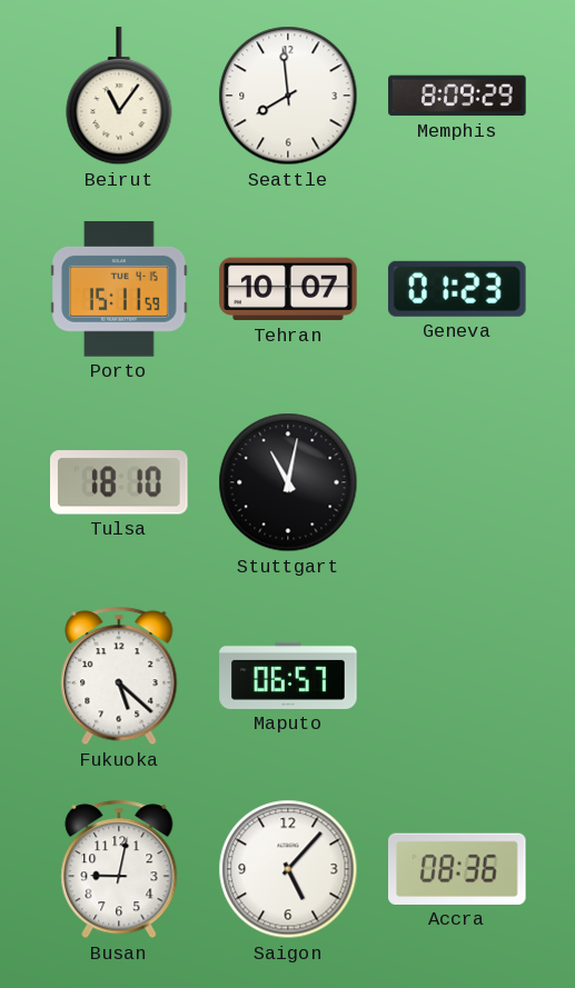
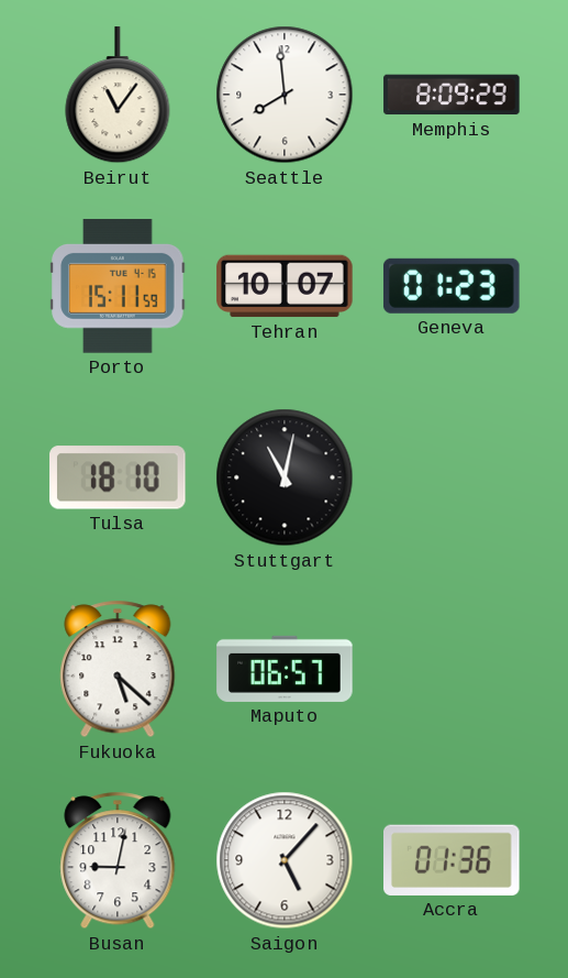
Accra: 08:36 -> 01:36
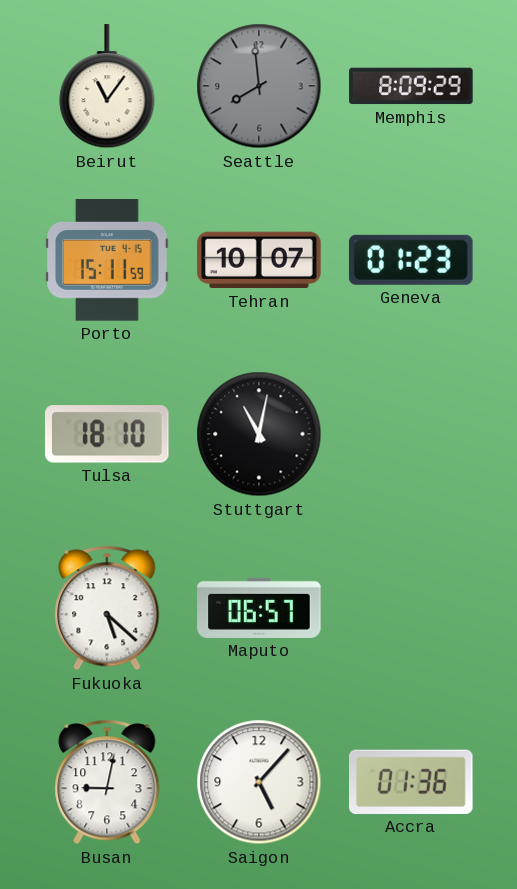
Seattle dial: white -> grey
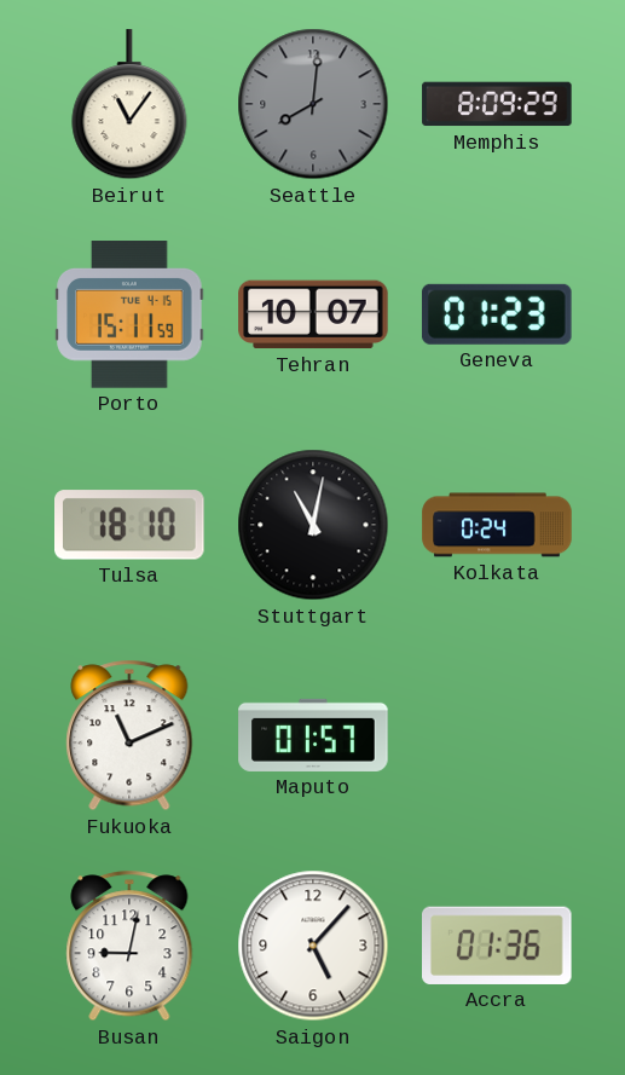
Seattle: 7:59 -> 8:01
Kolkata: none -> 0:24
Fukuoka: 5:22 -> 11:11
Maputo: 06:57 -> 01:57
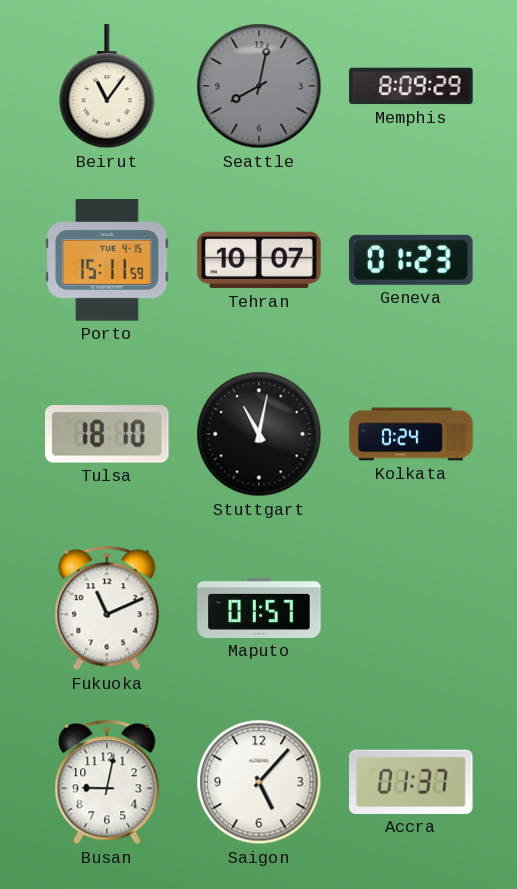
Seattle: 8:01 -> 8:02
Accra: 01:36 -> 01:37
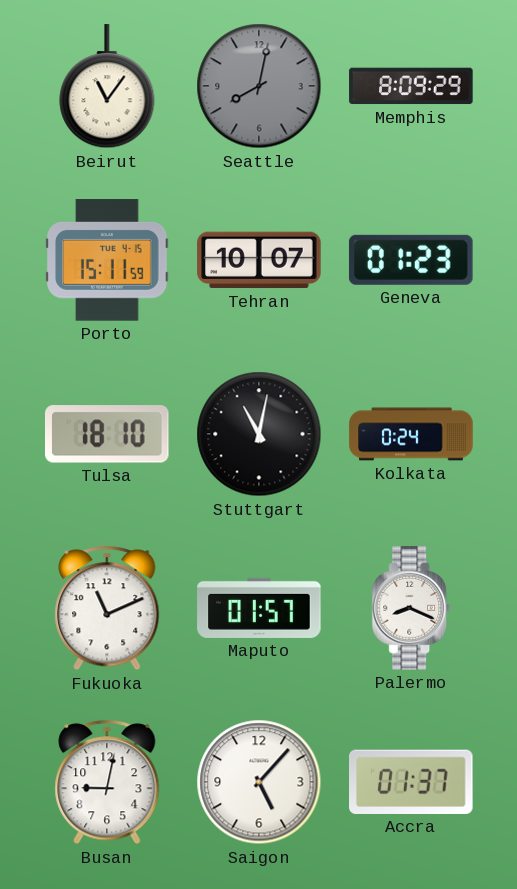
Palermo: none -> 8:19
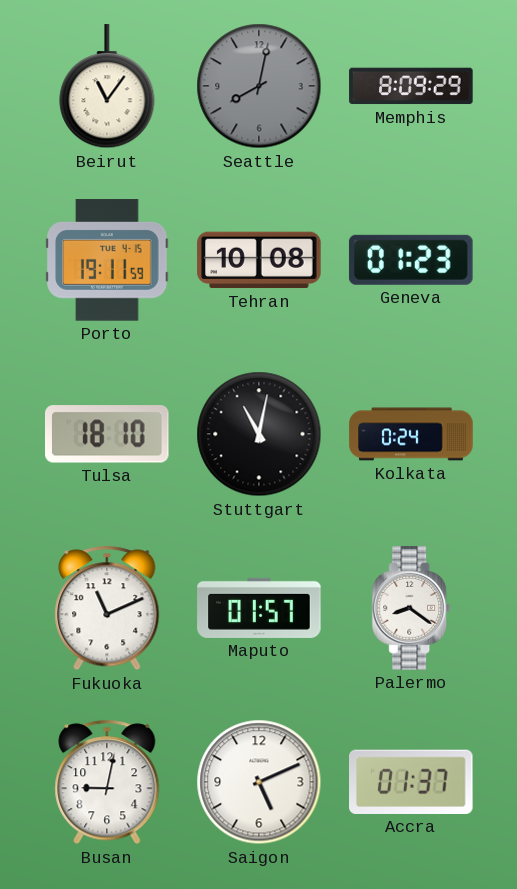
Porto: 15:11 -> 19:11
Tehran: 10:07 -> 10:08
Palermo: 8:19 -> 8:21
Saigon: 5:07 -> 5:11
